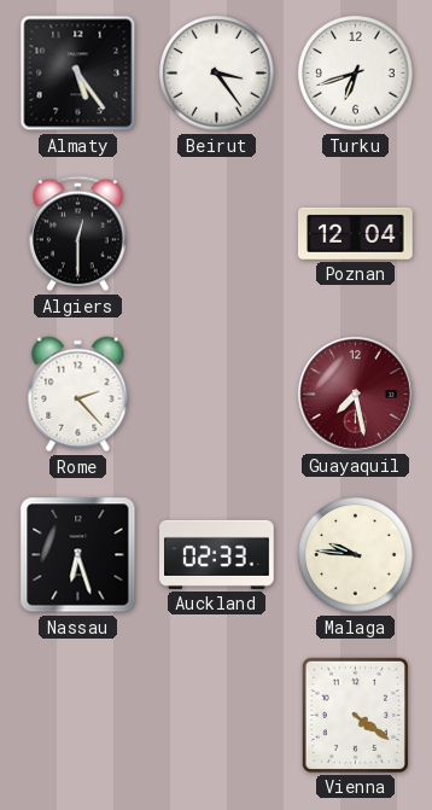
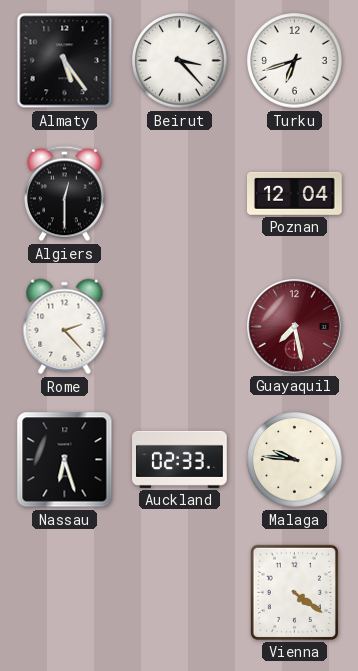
Beirut: 3:24 -> 3:23
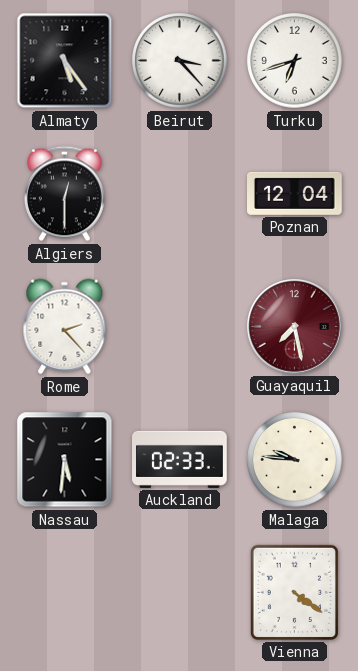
Nassau: 6:27 -> 5:31
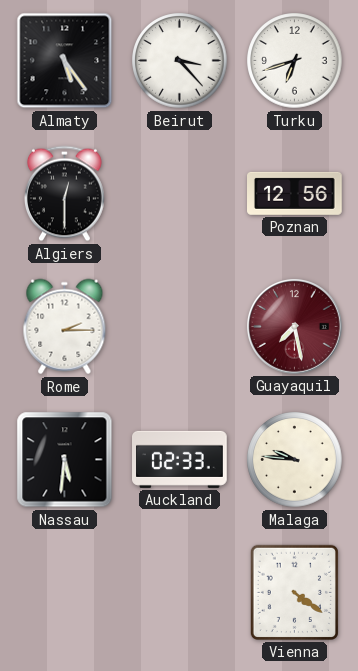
Poznan: 12:04 -> 12:56
Rome: 2:23 -> 2:15
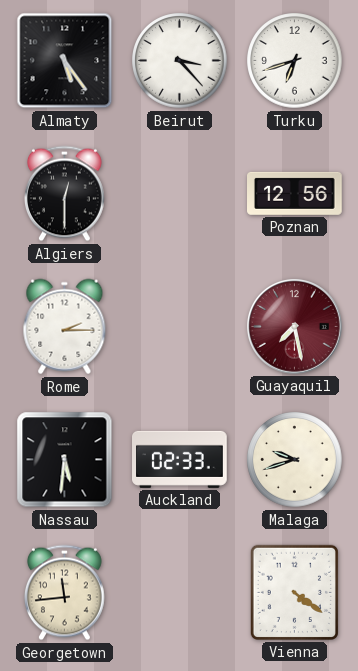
Malaga: 9:46 -> 9:42
Georgetown: none -> 11:44
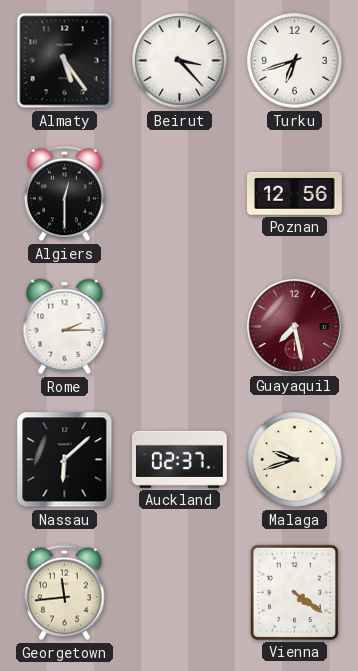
Nassau: 5:31 -> 6:08
Auckland: 02:33 -> 02:37
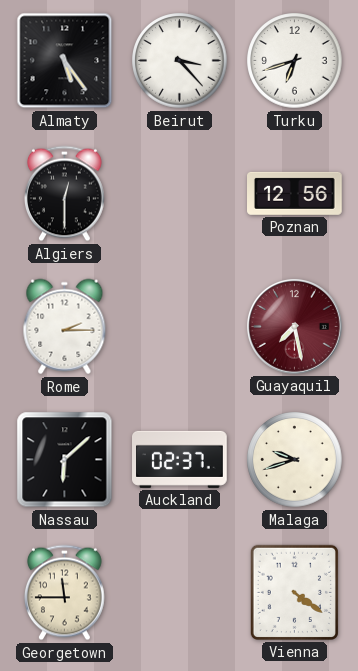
Georgetown: 11:44 -> 11:45
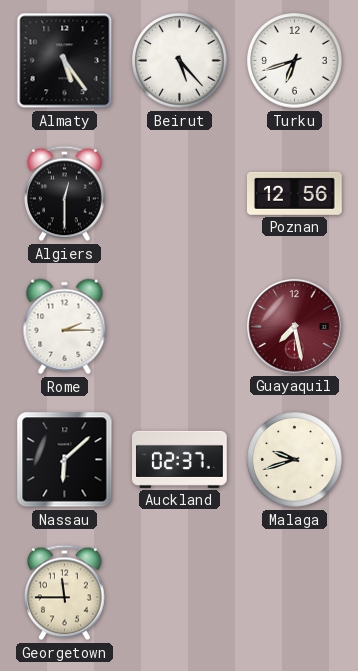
Beirut: 3:23 -> 5:23
Vienna: 4:21 -> none
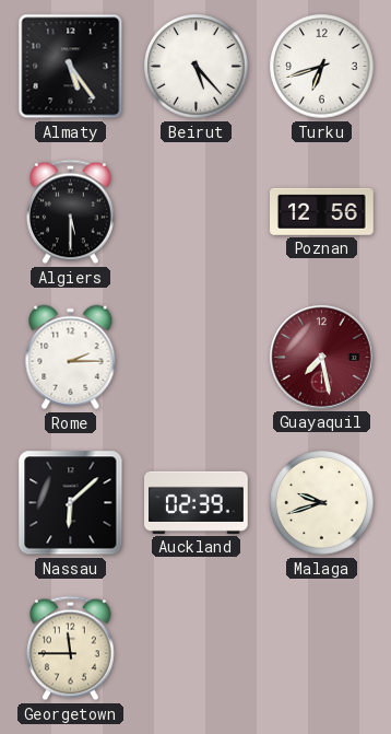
Algiers: 12:30 -> 5:30
Auckland: 02:37 -> 02:39
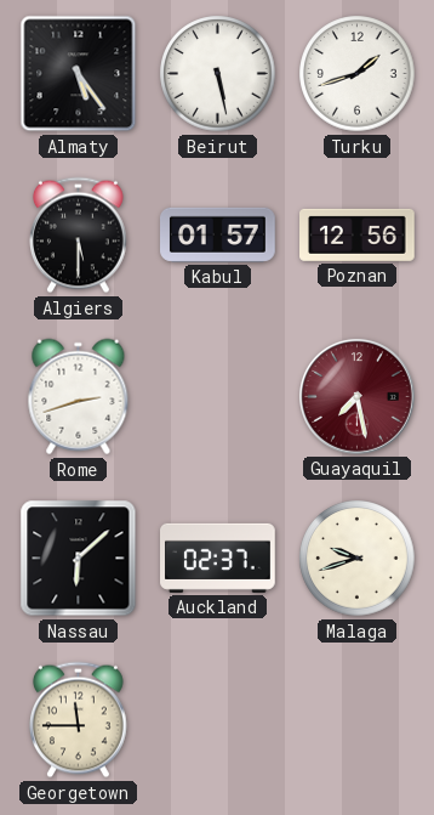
Beirut: 5:23 -> 5:28
Turku: 6:42 -> 1:42
Kabul: none -> 01:57
Rome: 2:15 -> 2:42
Auckland: 02:39 -> 02:37
